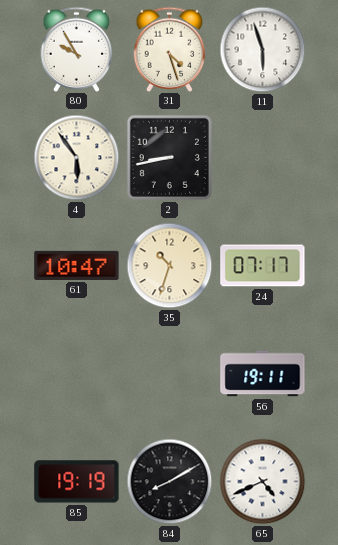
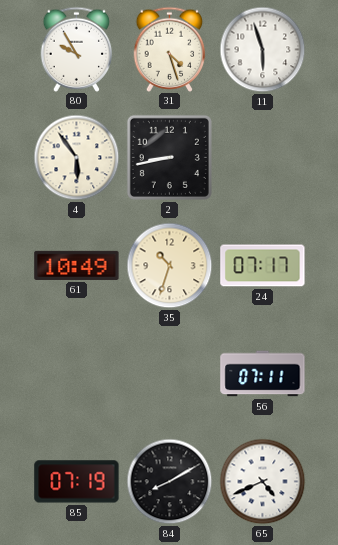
61: 10:47 -> 10:49
56: 19:11 -> 07:11
85: 19:19 -> 07:19
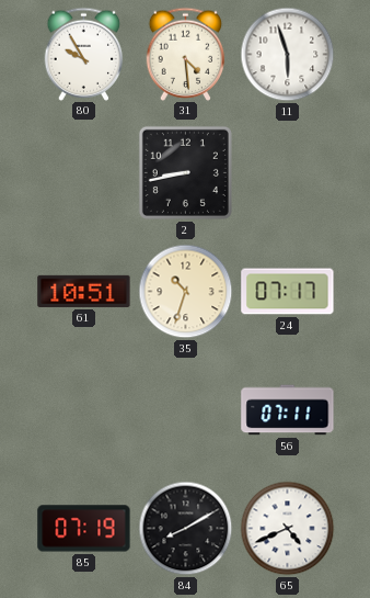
31: 4:27 -> 4:29
4: 5:54 -> none
61: 10:49 -> 10:51
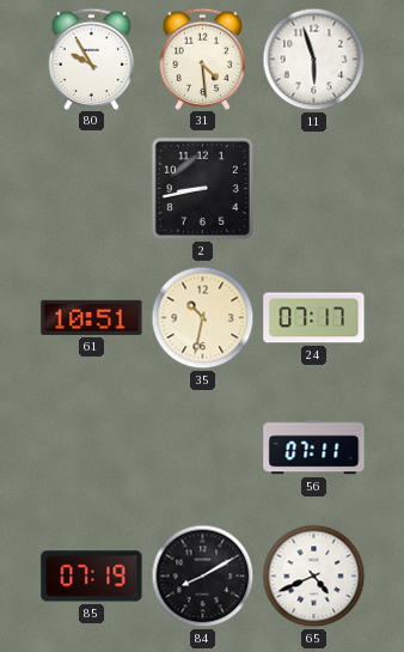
35: 10:33 -> 10:32
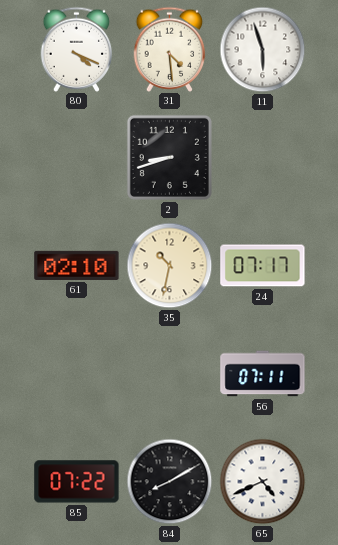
80: 9:55 -> 4:19
2: 8:43 -> 8:42
61: 10:51 -> 02:10
85: 07:19 -> 07:22
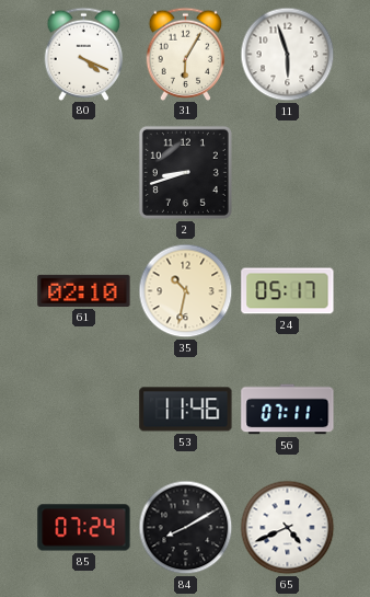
31: 4:29 -> 6:05
24: 07:17 -> 05:17
53: none -> 11:46
85: 07:22 -> 07:24
